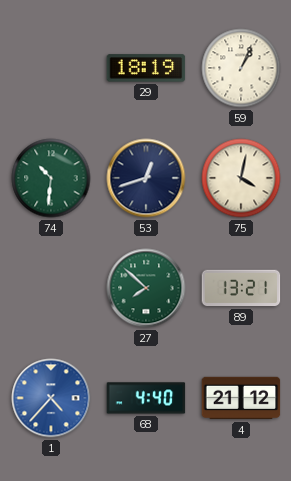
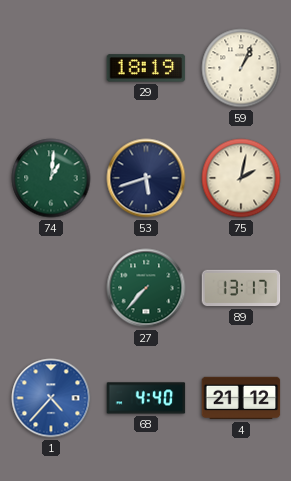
74: 10:31 -> 1:01
53: 12:42 -> 5:42
75: 4:02 -> 2:02
27: 7:52 -> 7:37
89: 13:21 -> 13:17
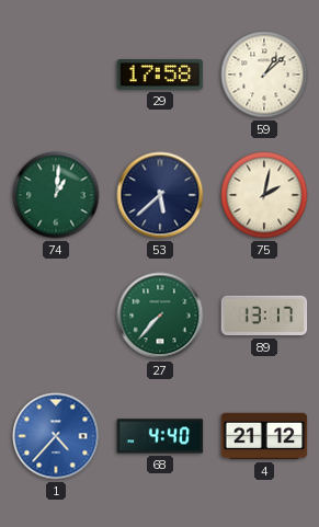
29: 18:19 -> 17:58
59: 1:04 -> 1:08
53: 5:42 -> 5:38
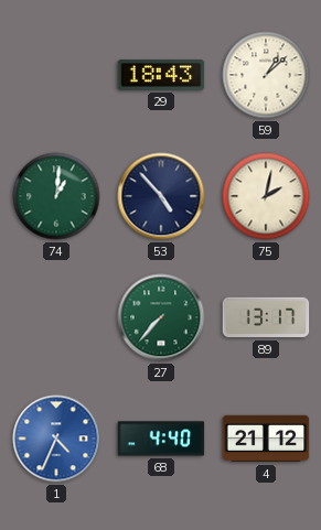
29: 17:58 -> 18:43
53: 5:38 -> 4:53
1: 4:37 -> 4:34
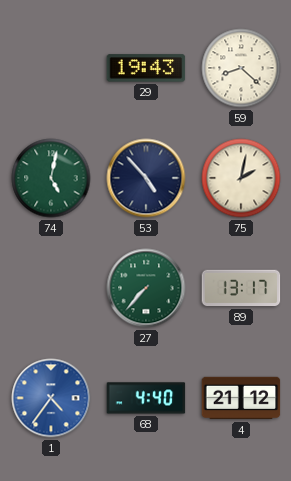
29: 18:43 -> 19:43
59: 1:08 -> 8:22
74: 1:01 -> 5:02
1: 4:34 -> 4:36
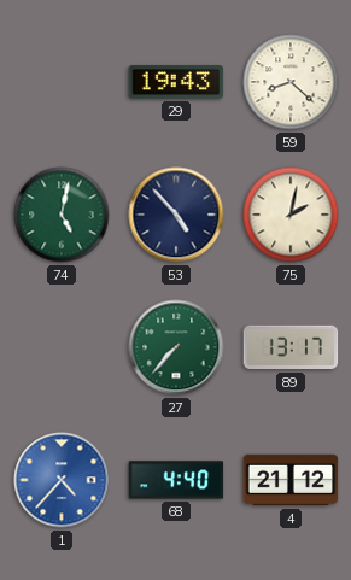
1: 4:36 -> 4:37
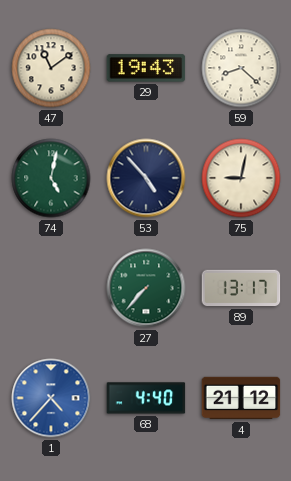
47: none -> 11:09
75: 2:02 -> 9:02
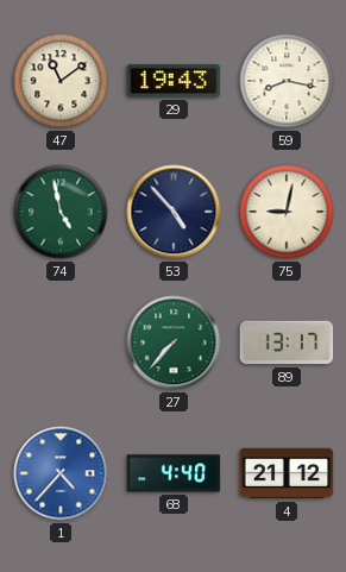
59: 8:22 -> 8:17
74: 5:02 -> 4:58
